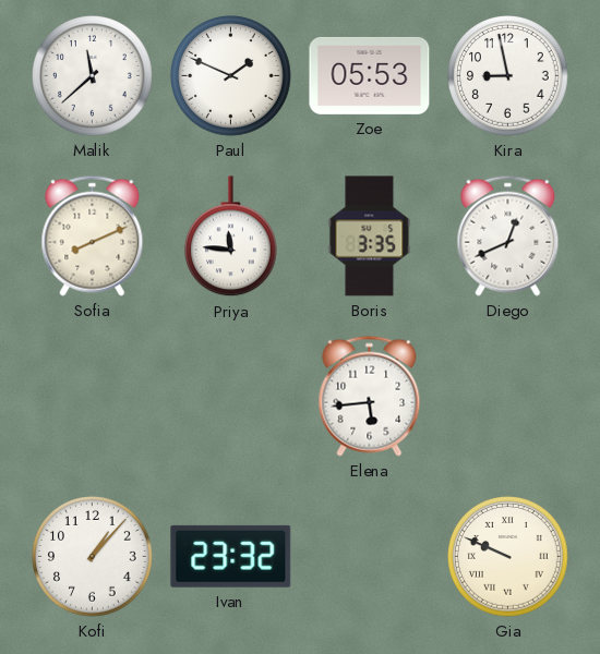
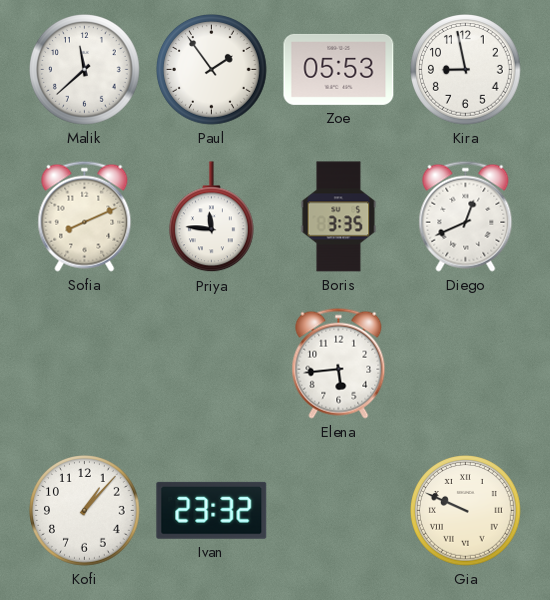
Paul: 1:49 -> 1:54
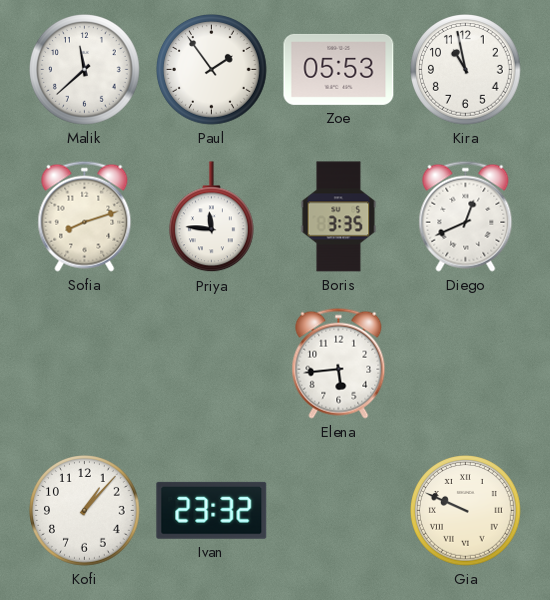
Kira: 8:58 -> 10:58
Sofia: 8:11 -> 8:12
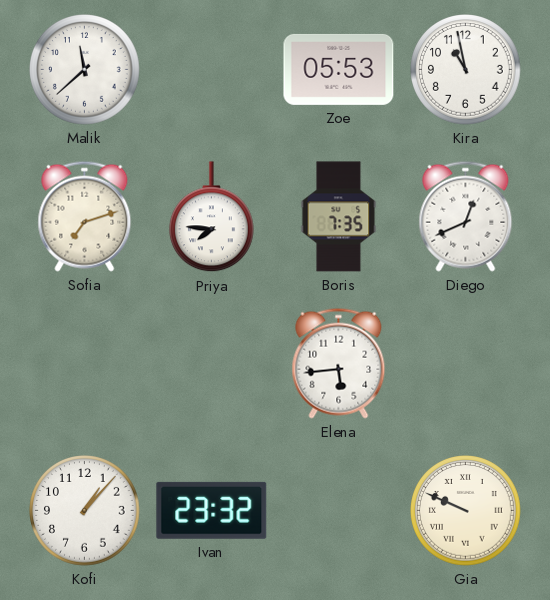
Paul: 1:54 -> none
Sofia: 8:12 -> 7:12
Priya: 11:46 -> 7:46
Boris: 3:35 -> 7:35
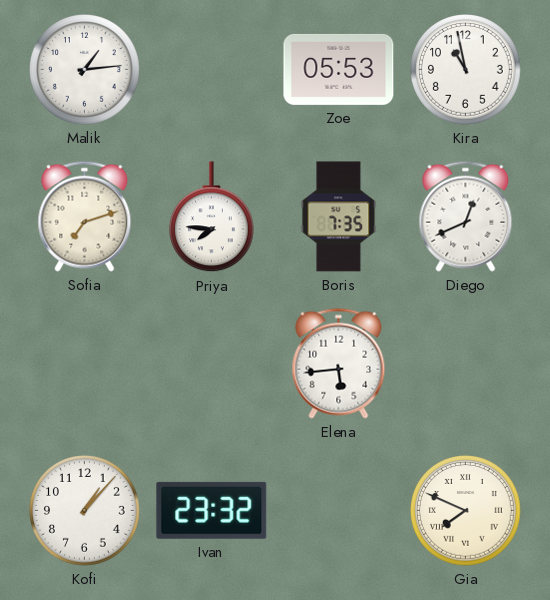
Malik: 11:38 -> 1:14
Gia: 9:49 -> 7:49
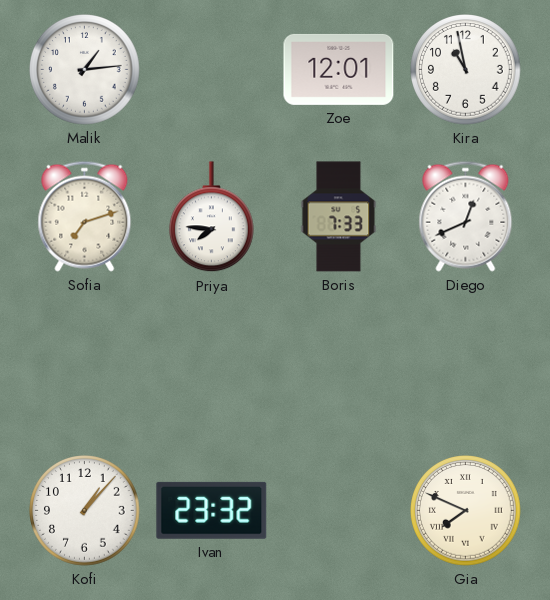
Zoe: 05:53 -> 12:01
Boris: 7:35 -> 7:33
Elena: 5:44 -> none
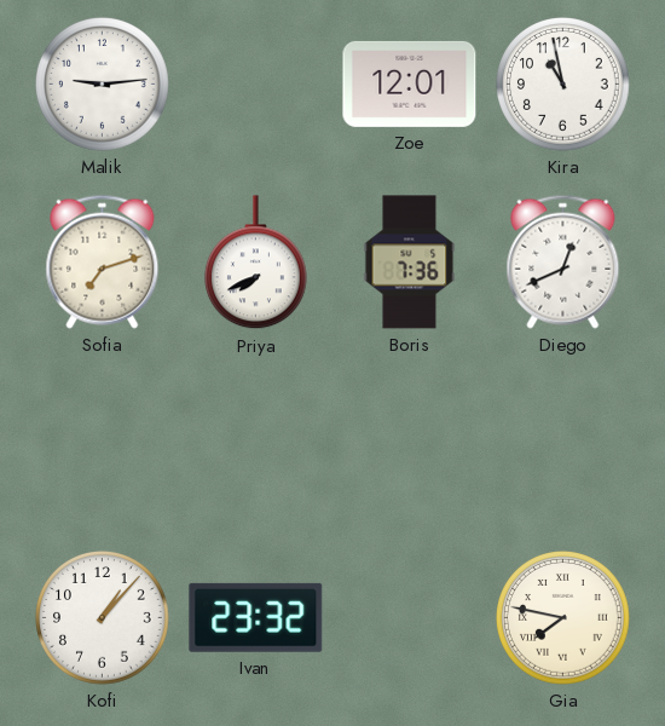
Malik: 1:14 -> 9:14
Priya: 7:46 -> 7:41
Boris: 7:33 -> 7:36
Gia: 7:49 -> 7:47
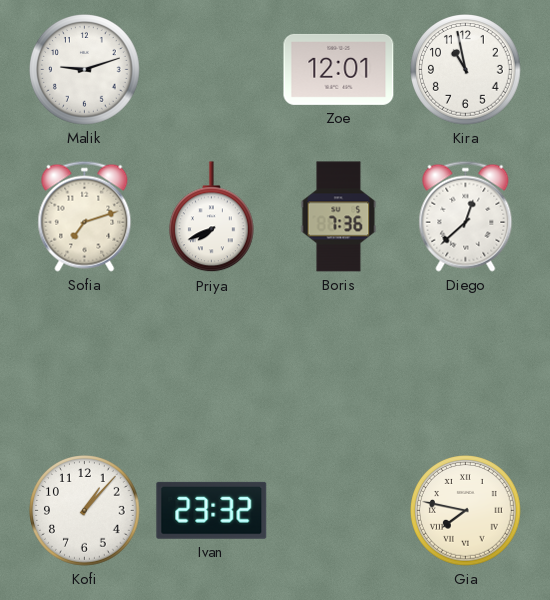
Malik: 9:14 -> 9:12
Diego: 12:41 -> 12:38
